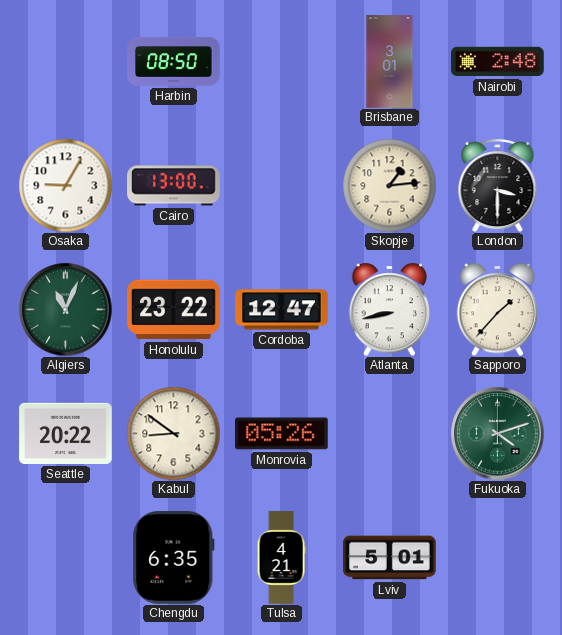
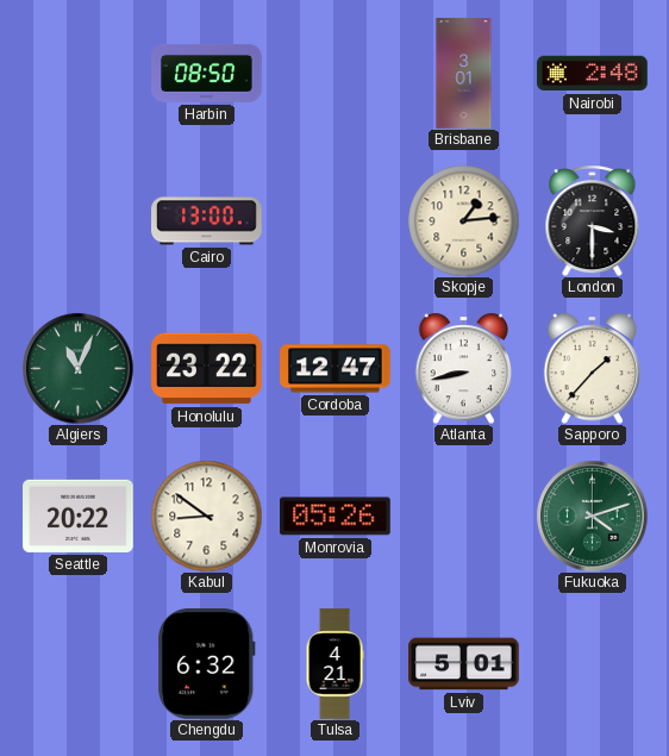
Osaka: 9:05 -> none
Chengdu: 6:35 -> 6:32
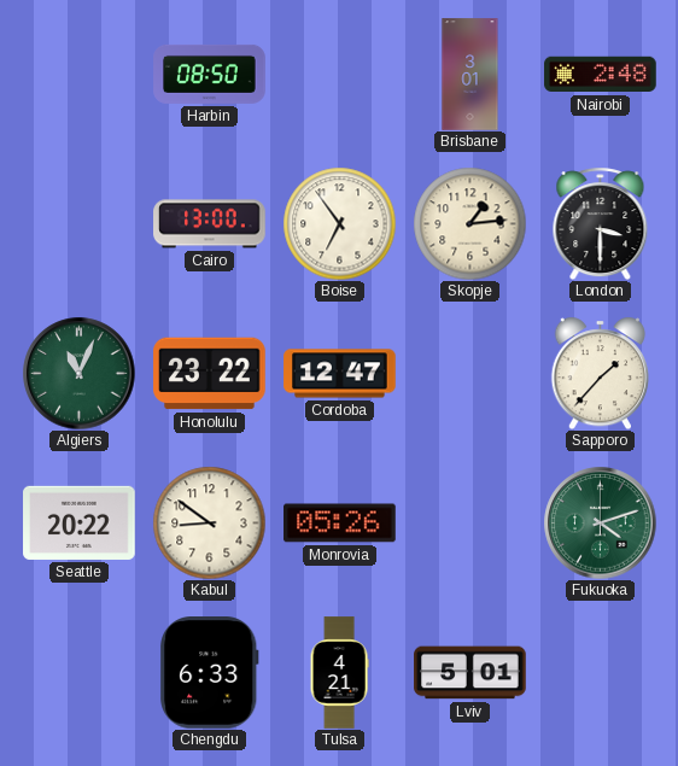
Boise: none -> 6:54
Atlanta: 8:43 -> none
Chengdu: 6:32 -> 6:33
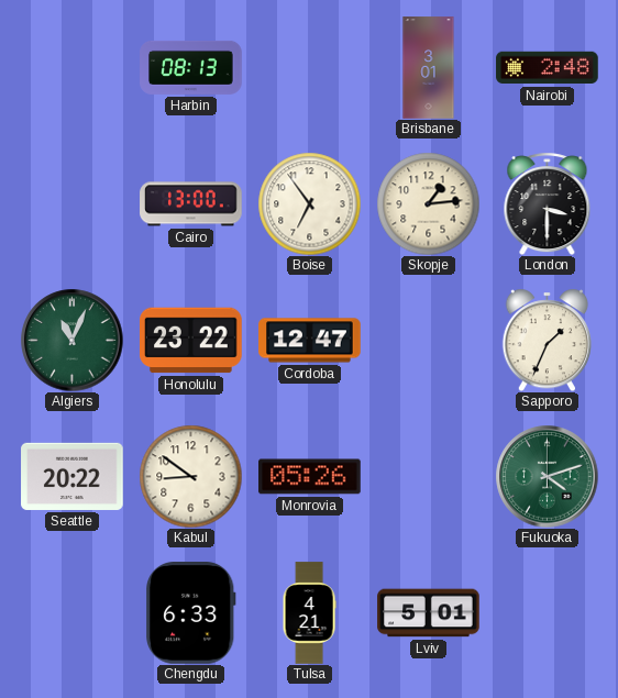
Harbin: 08:50 -> 08:13
Sapporo: 1:37 -> 1:34
